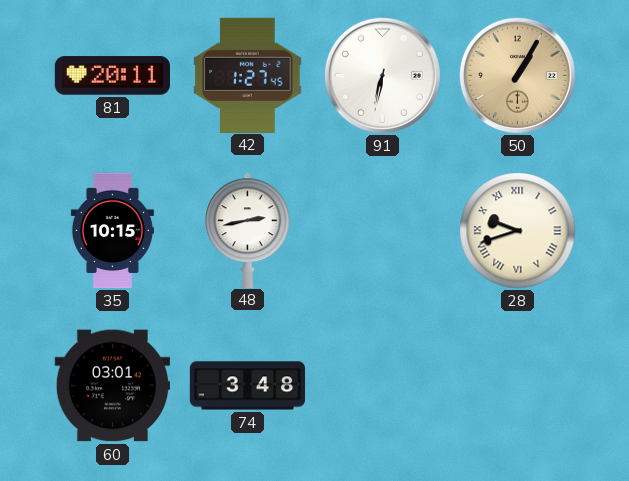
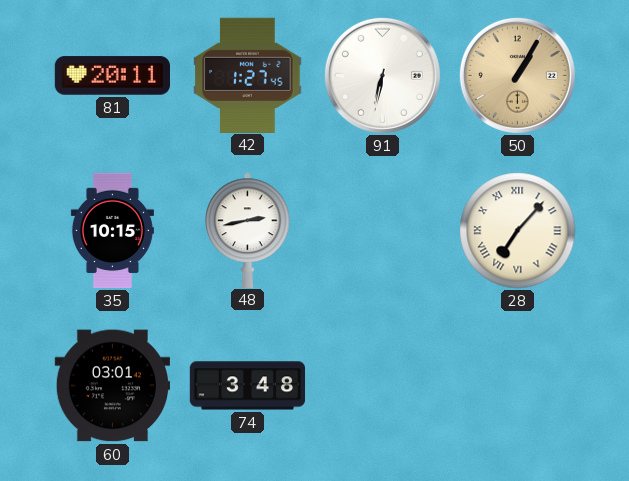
28: 9:42 -> 7:07
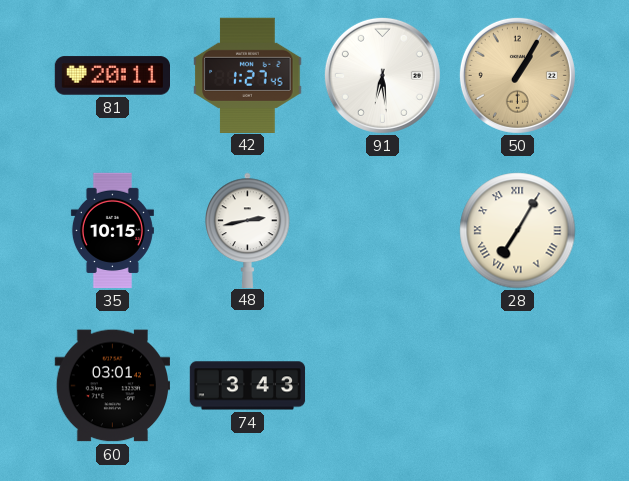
91: 6:32 -> 6:29
28: 7:07 -> 7:05
74: 3:48 -> 3:43
